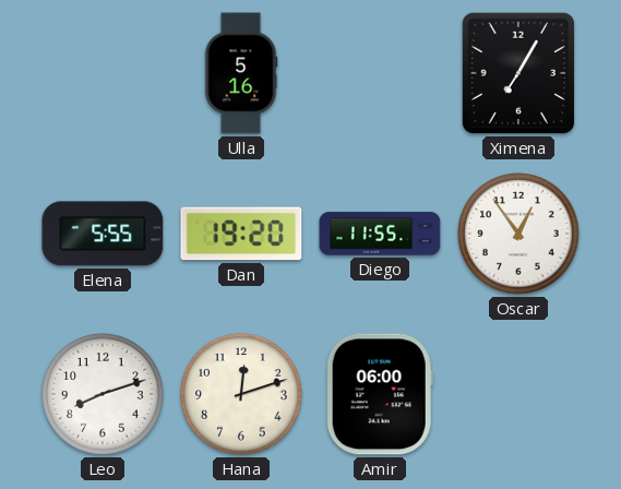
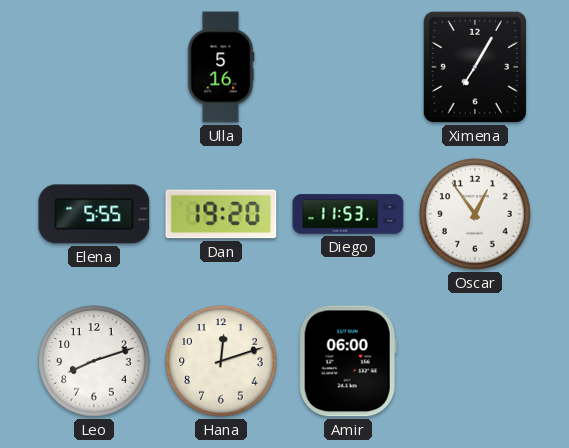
Diego: 11:55 -> 11:53
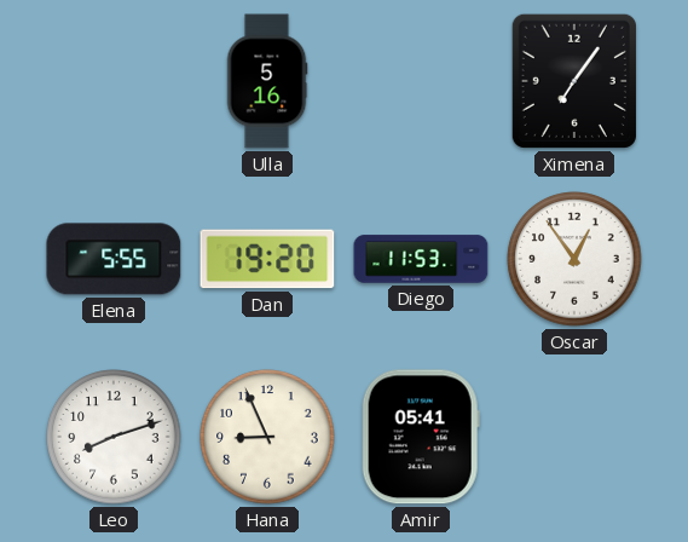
Ximena: 7:05 -> 7:06
Hana: 12:12 -> 8:56
Amir: 06:00 -> 05:41
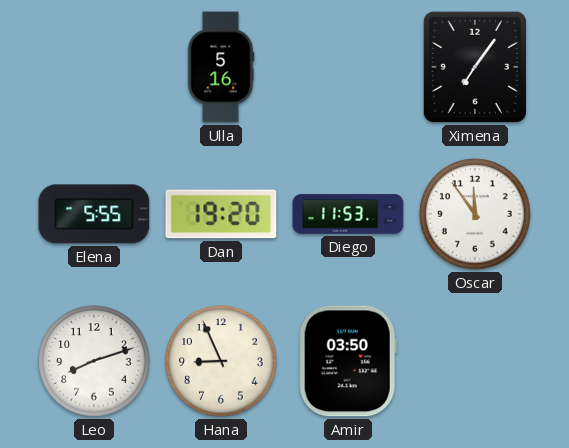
Oscar: 12:54 -> 11:54
Amir: 05:41 -> 03:50
